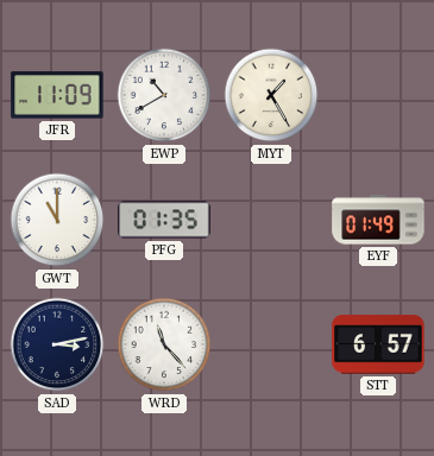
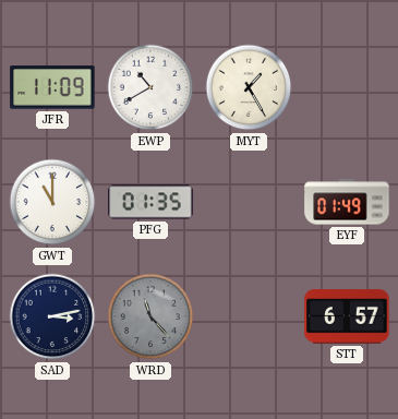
WRD dial: white -> grey
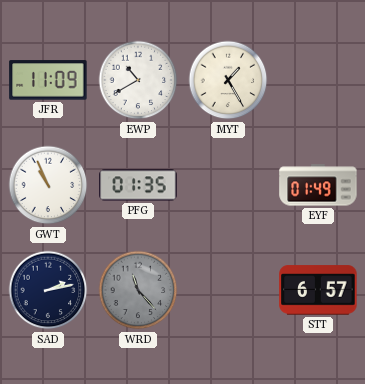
GWT: 11:00 -> 10:56
SAD: 3:13 -> 2:13
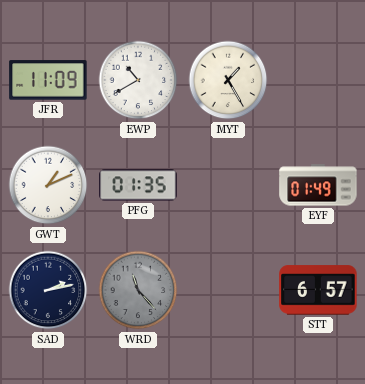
GWT: 10:56 -> 1:11
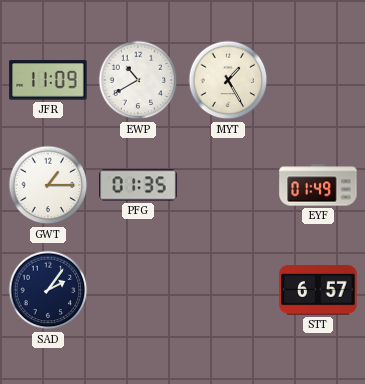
GWT: 1:11 -> 1:15
SAD: 2:13 -> 2:06
WRD: 11:23 -> none
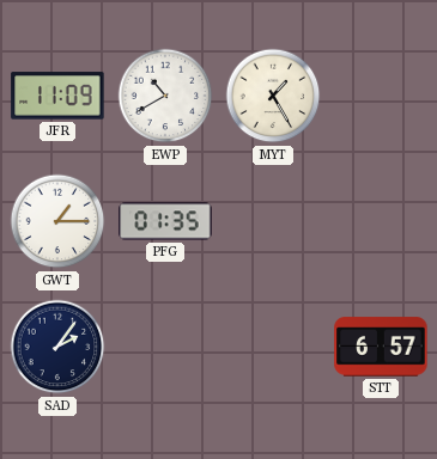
EYF: 01:49 -> none
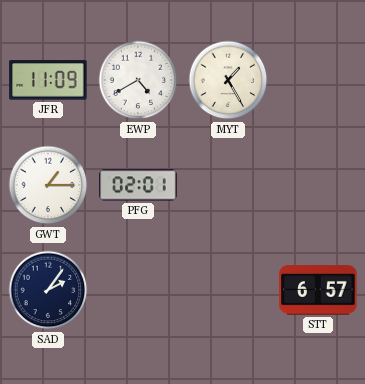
EWP: 10:40 -> 4:40
PFG: 01:35 -> 02:01
